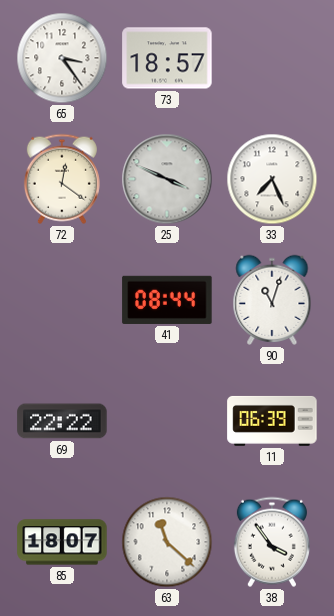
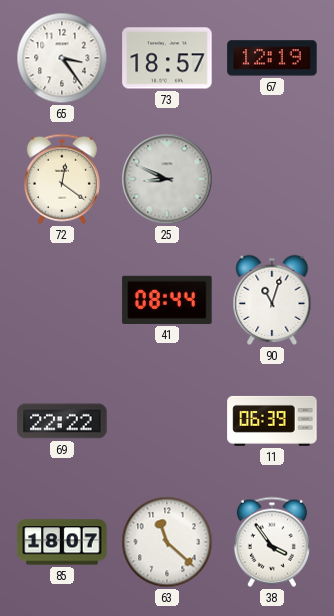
67: none -> 12:19
25: 3:49 -> 8:49
33: 7:26 -> none
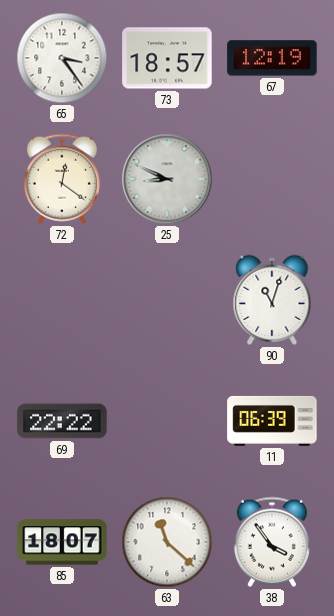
41: 08:44 -> none
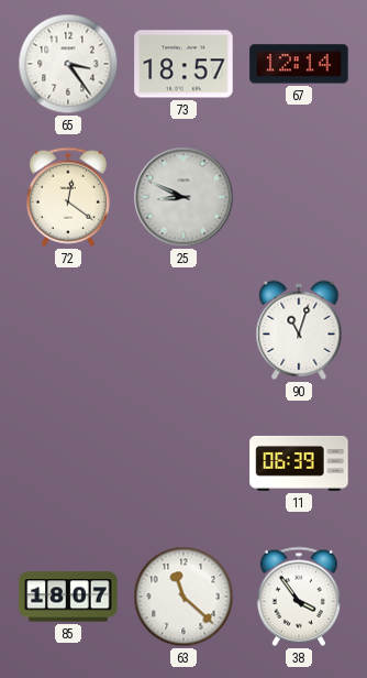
67: 12:19 -> 12:14
69: 22:22 -> none
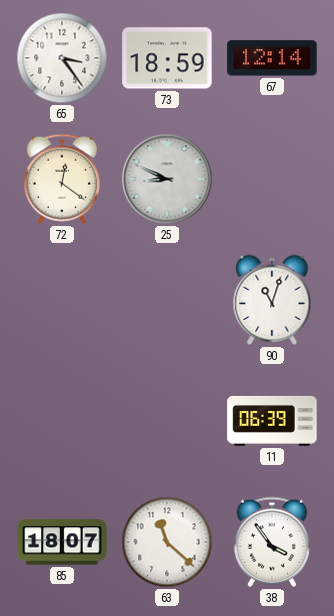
73: 18:57 -> 18:59
